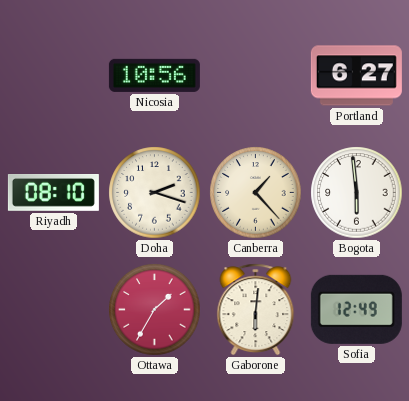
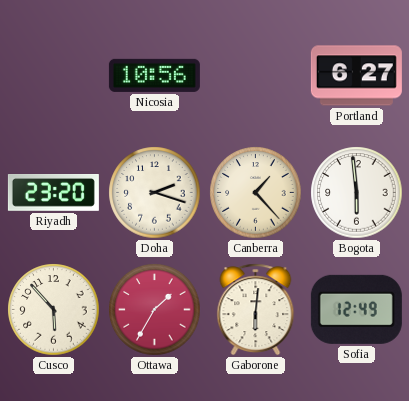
Riyadh: 08:10 -> 23:20
Cusco: none -> 5:53
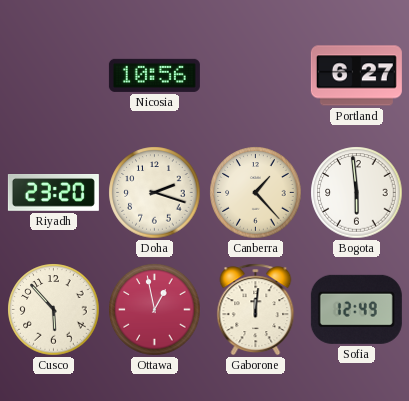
Ottawa: 1:35 -> 12:58
Gaborone: 6:01 -> 12:01
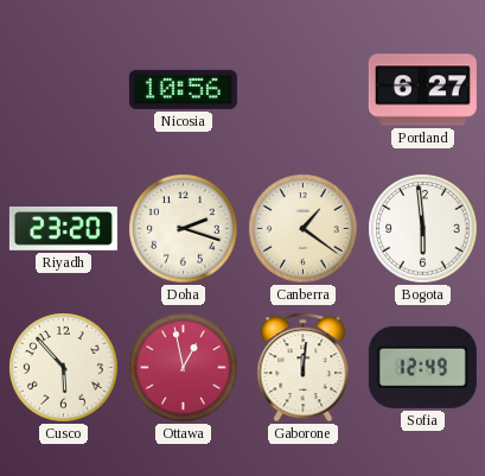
Canberra: 1:23 -> 1:21
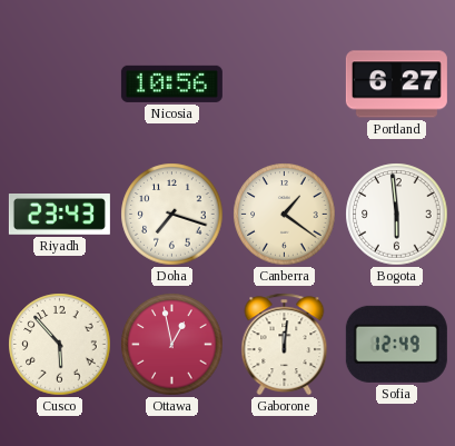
Riyadh: 23:20 -> 23:43
Doha: 2:18 -> 7:18
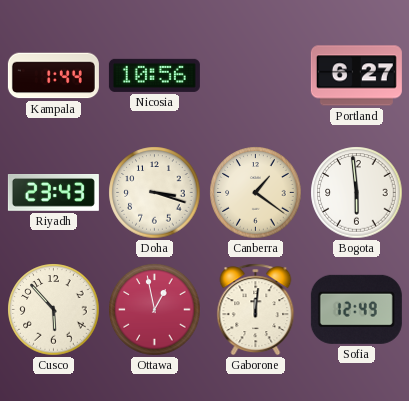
Kampala: none -> 1:44
Doha: 7:18 -> 3:18
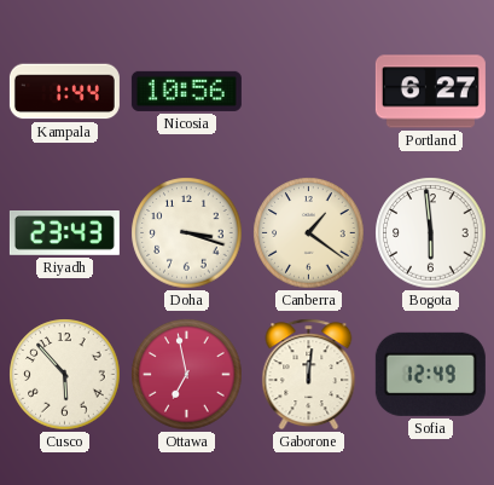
Ottawa: 12:58 -> 6:58
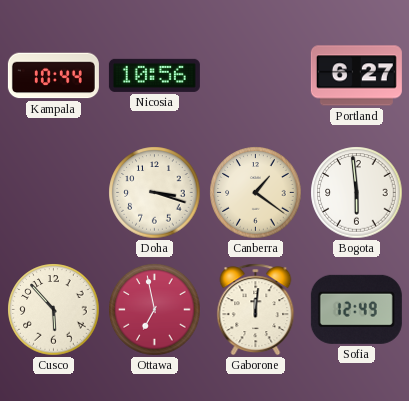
Kampala: 1:44 -> 10:44
Riyadh: 23:43 -> none
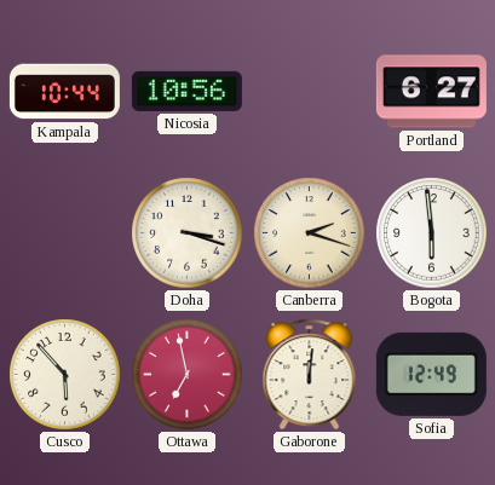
Canberra: 1:21 -> 2:18
